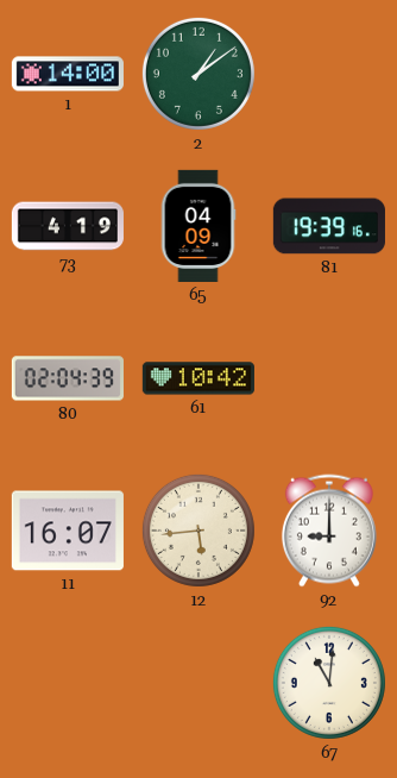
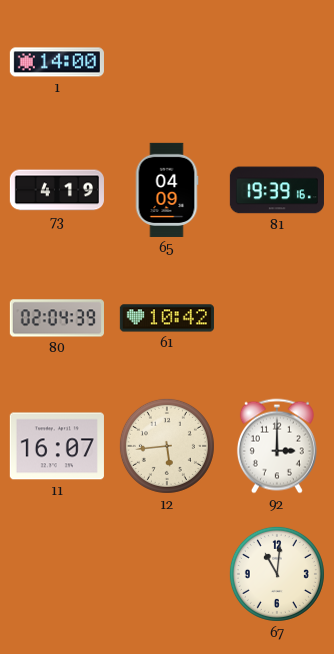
2: 1:09 -> none
92: 9:00 -> 3:00
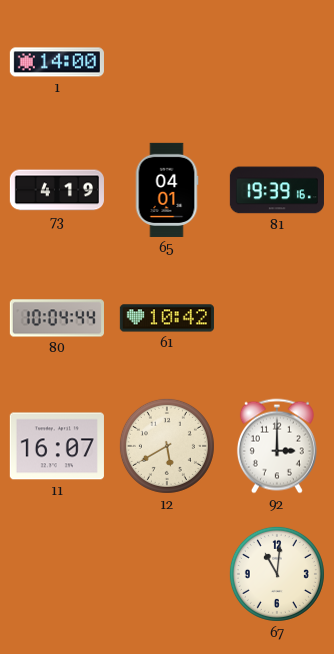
65: 04:09 -> 04:01
80: 02:04 -> 10:04
12: 5:44 -> 5:40
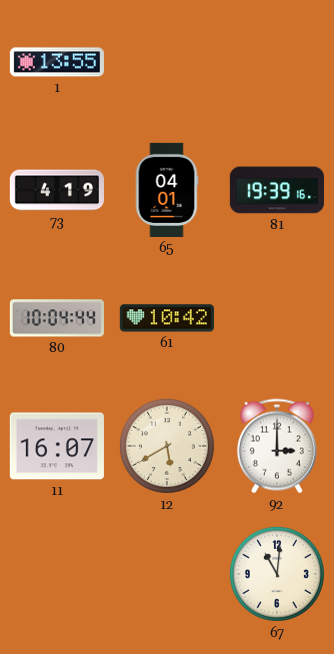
1: 14:00 -> 13:55
